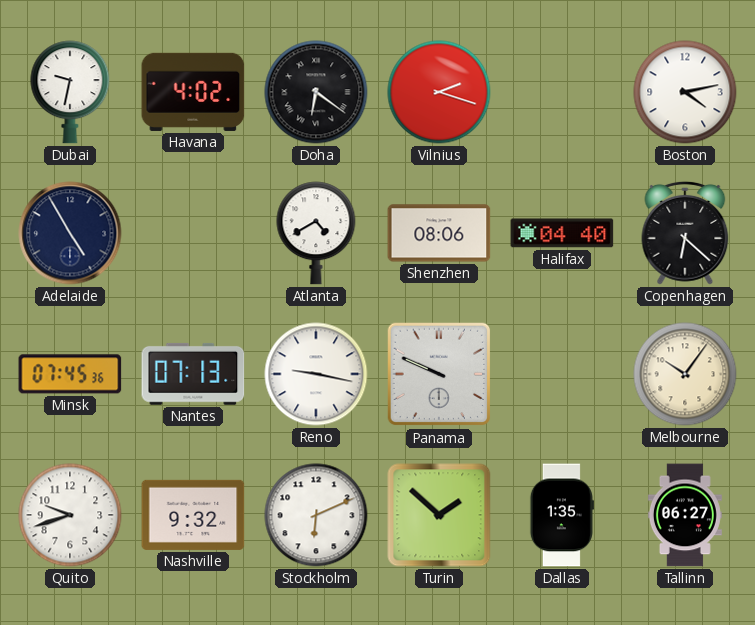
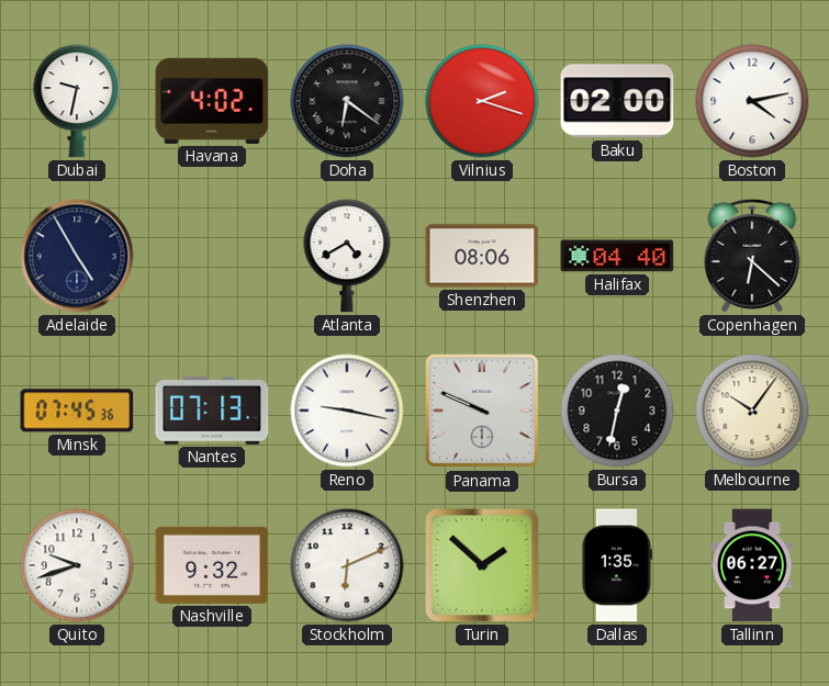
Baku: none -> 02:00
Bursa: none -> 12:32
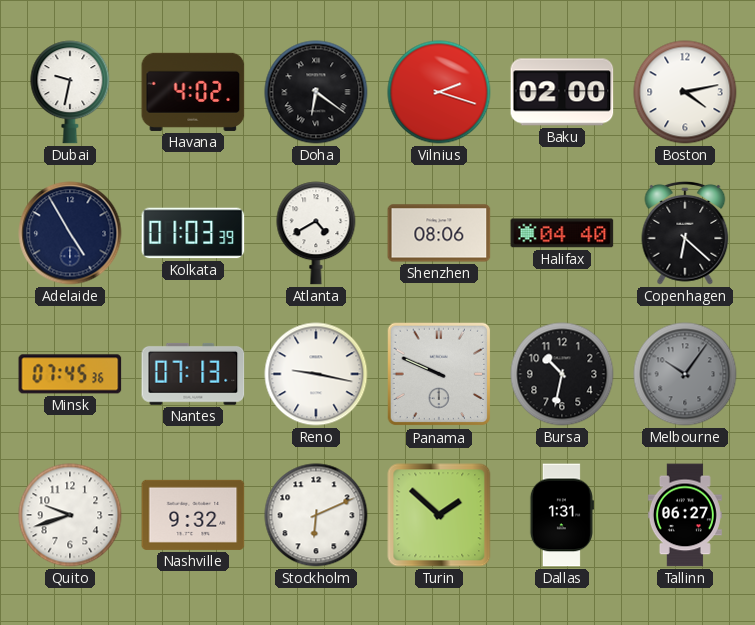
Kolkata: none -> 01:03
Bursa: 12:32 -> 10:32
Melbourne dial: cream -> grey
Dallas: 1:35 -> 1:31
